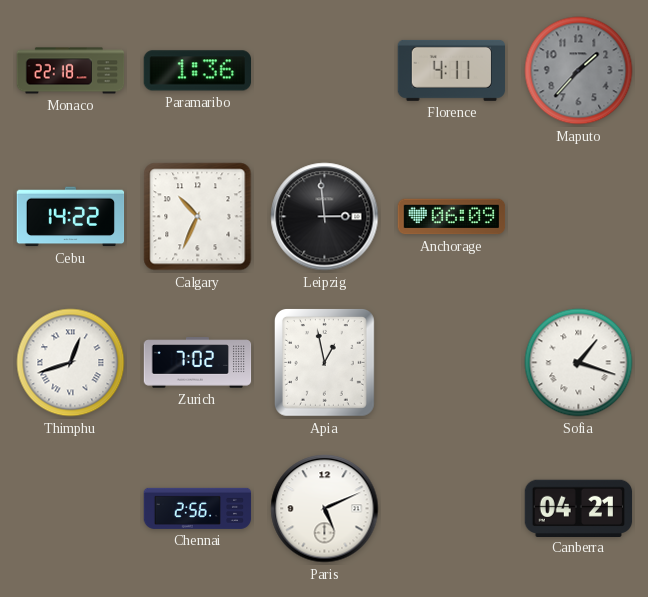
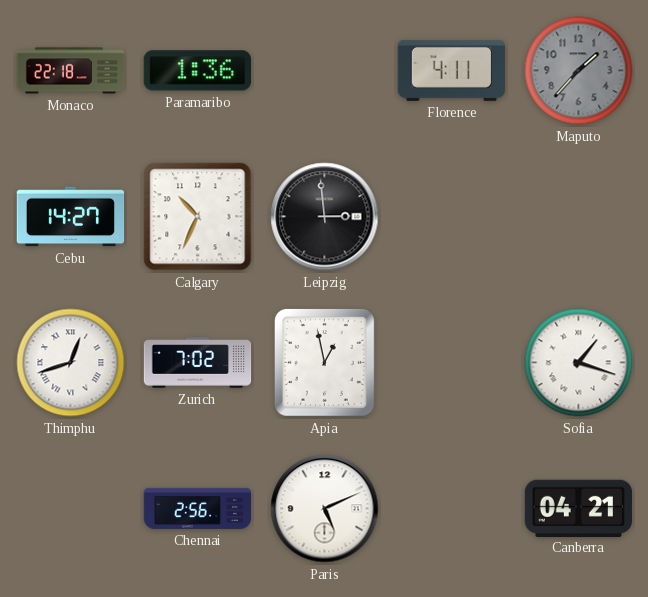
Cebu: 14:22 -> 14:27
Anchorage: 06:09 -> none
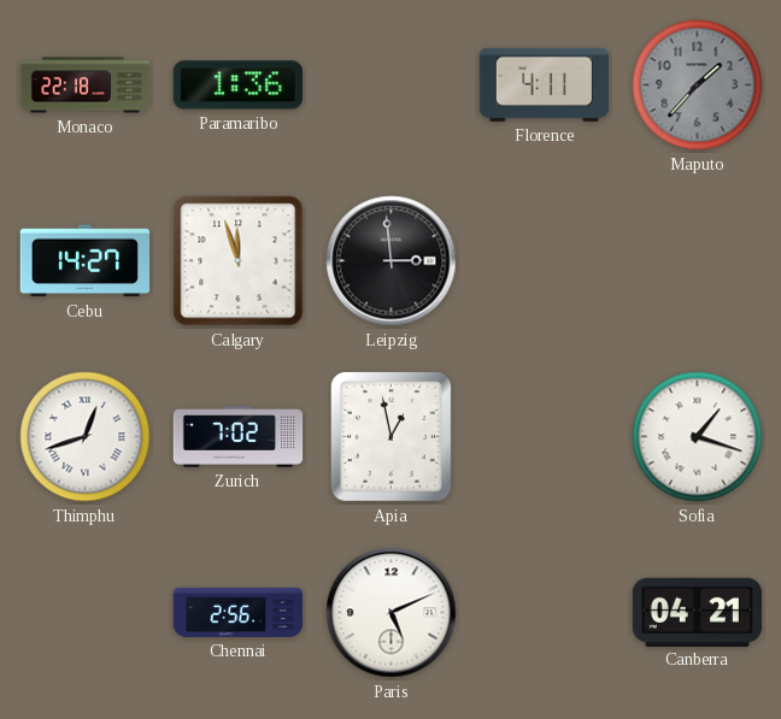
Calgary: 10:34 -> 11:57
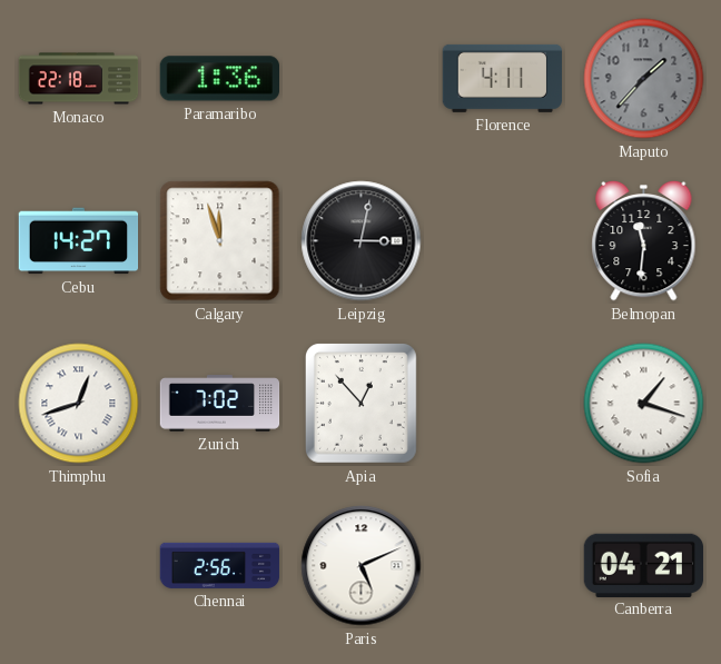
Leipzig: 2:59 -> 3:02
Belmopan: none -> 11:31
Apia: 12:58 -> 12:53
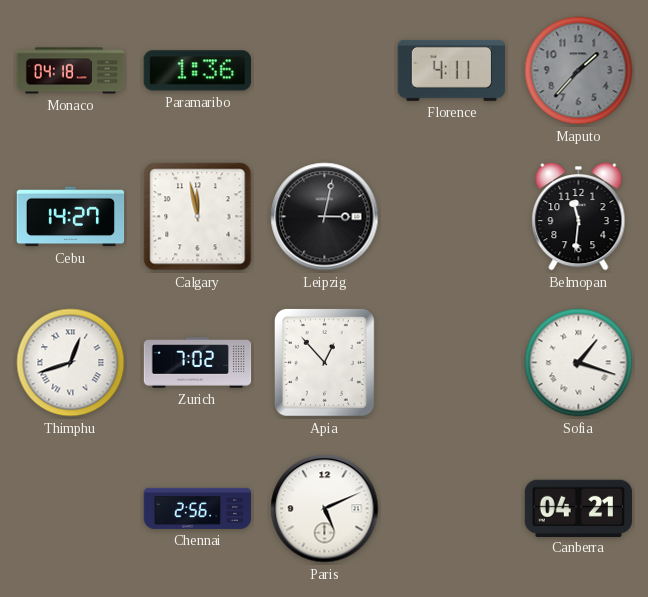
Monaco: 22:18 -> 04:18
Calgary: 11:57 -> 11:58
